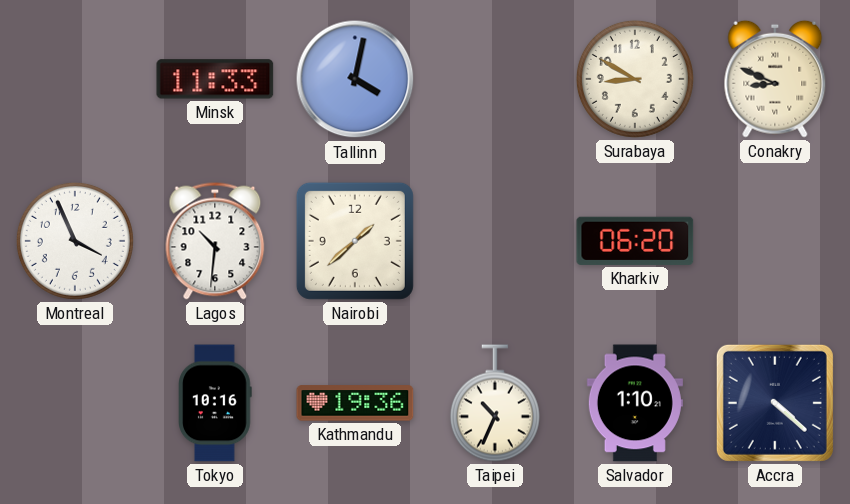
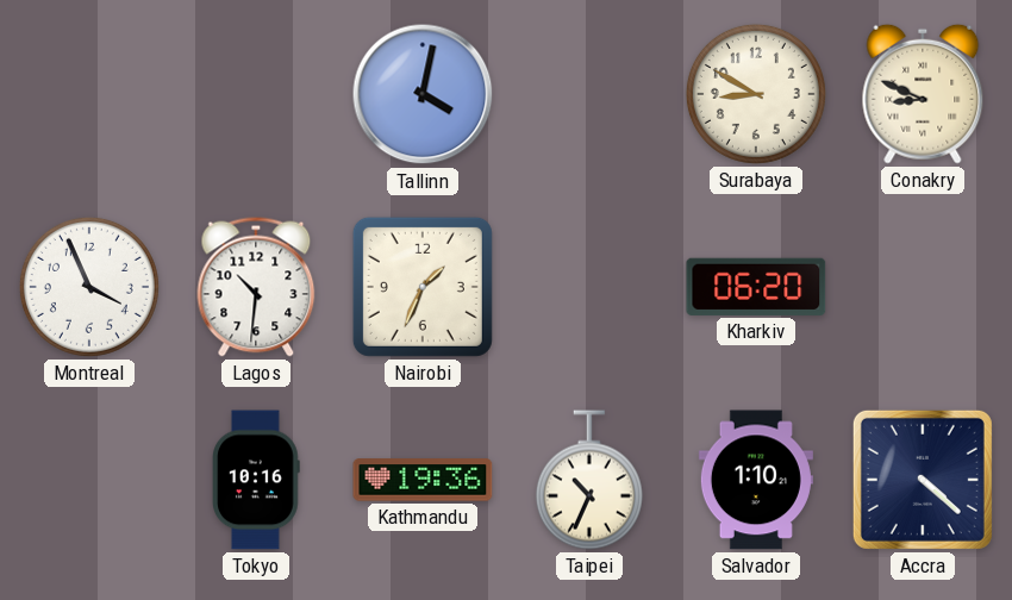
Minsk: 11:33 -> none
Nairobi: 1:38 -> 1:34
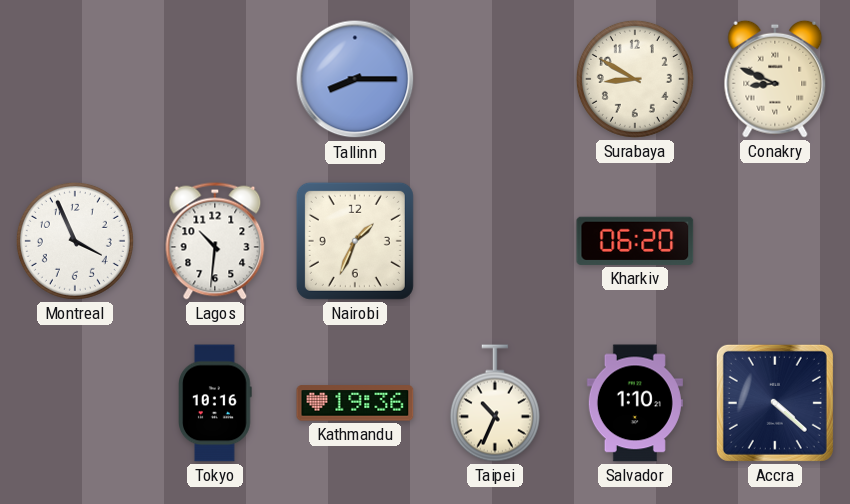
Tallinn: 4:02 -> 8:15
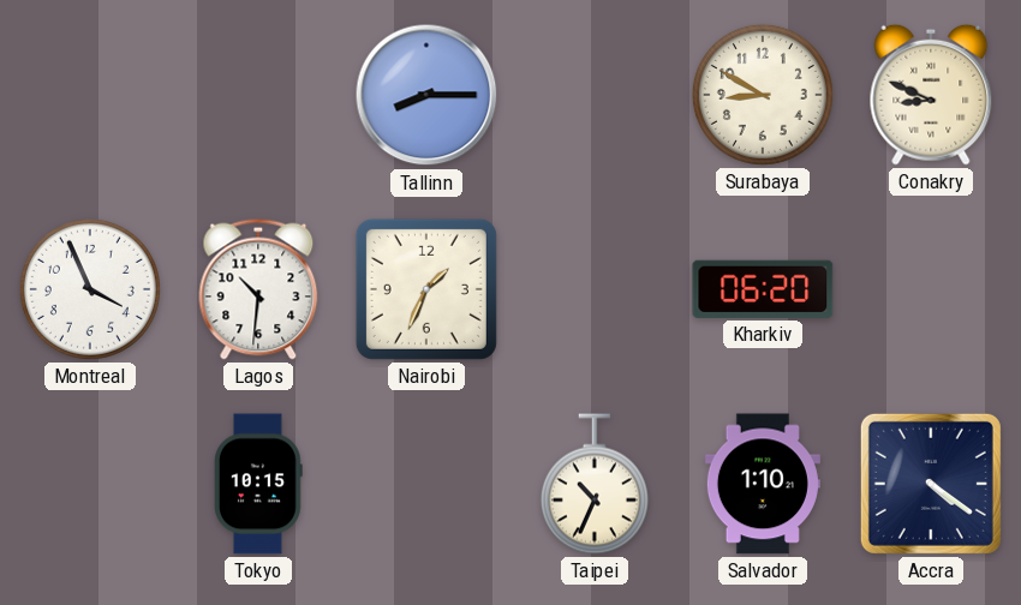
Tokyo: 10:16 -> 10:15
Kathmandu: 19:36 -> none
Accra: 4:22 -> 4:21
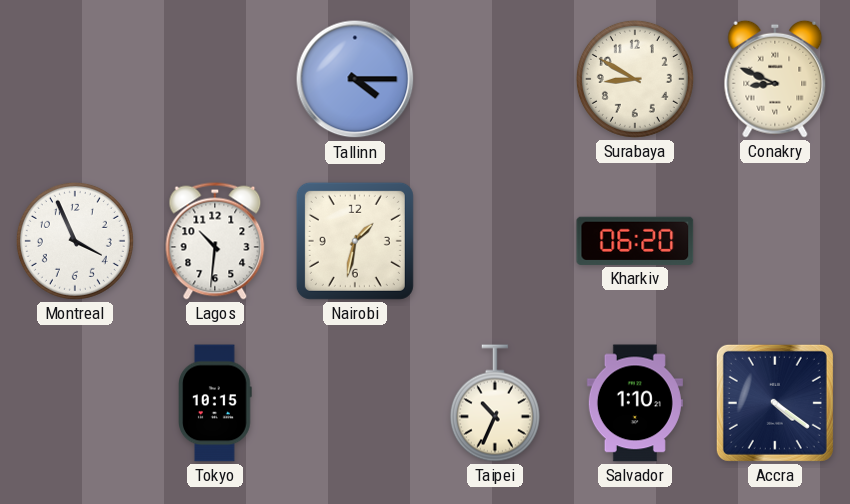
Tallinn: 8:15 -> 4:15
Nairobi: 1:34 -> 1:32
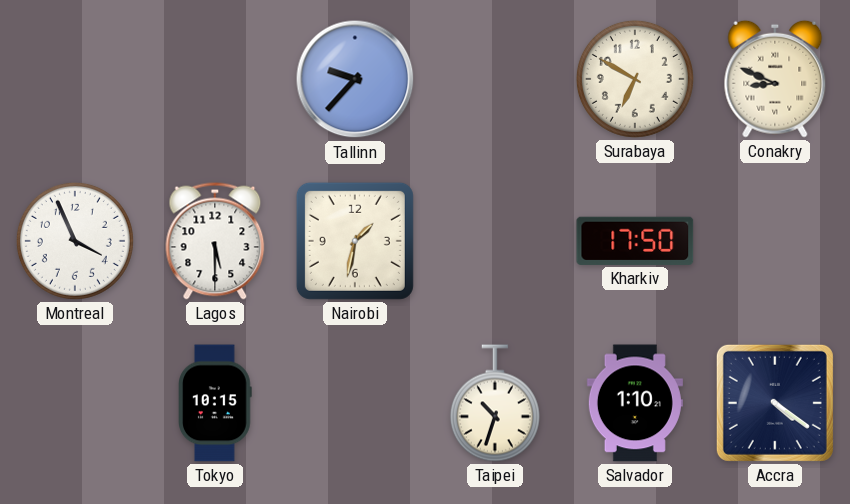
Tallinn: 4:15 -> 9:37
Surabaya: 8:50 -> 6:50
Lagos: 10:31 -> 5:30
Kharkiv: 06:20 -> 17:50
Taipei: 10:34 -> 10:33
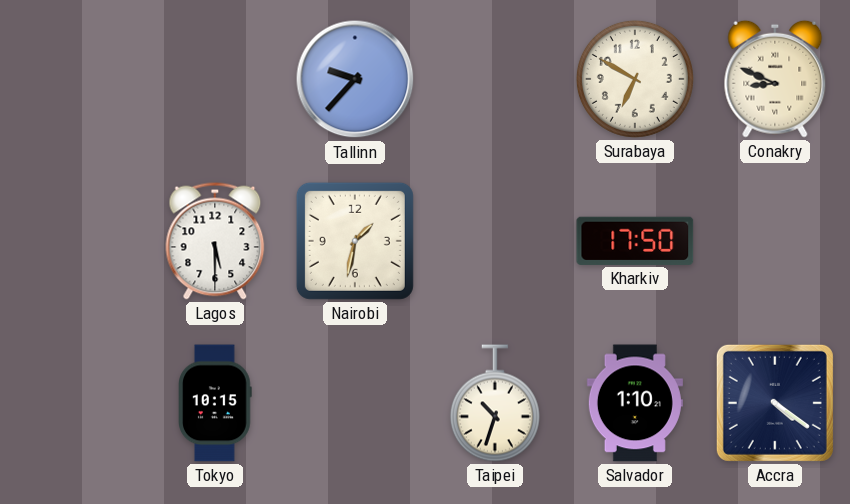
Montreal: 3:56 -> none
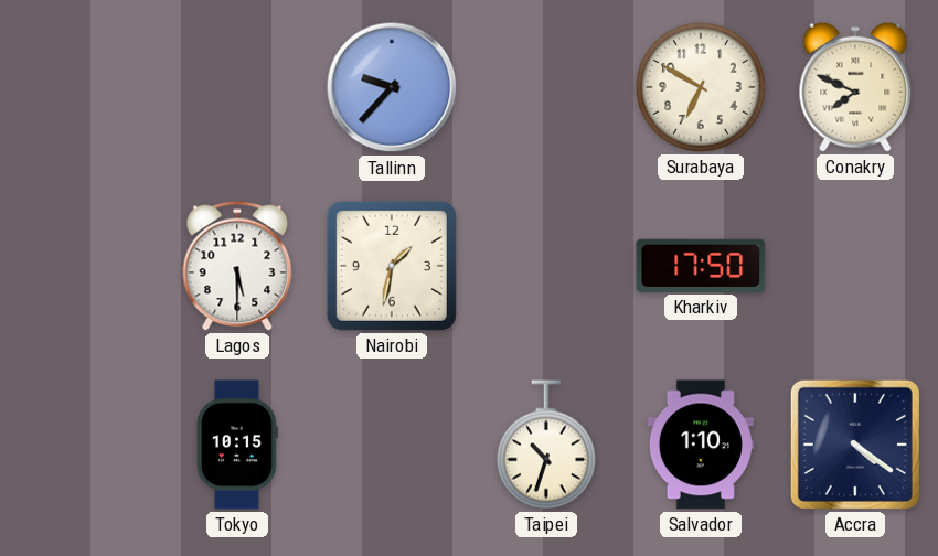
Conakry: 8:49 -> 7:49
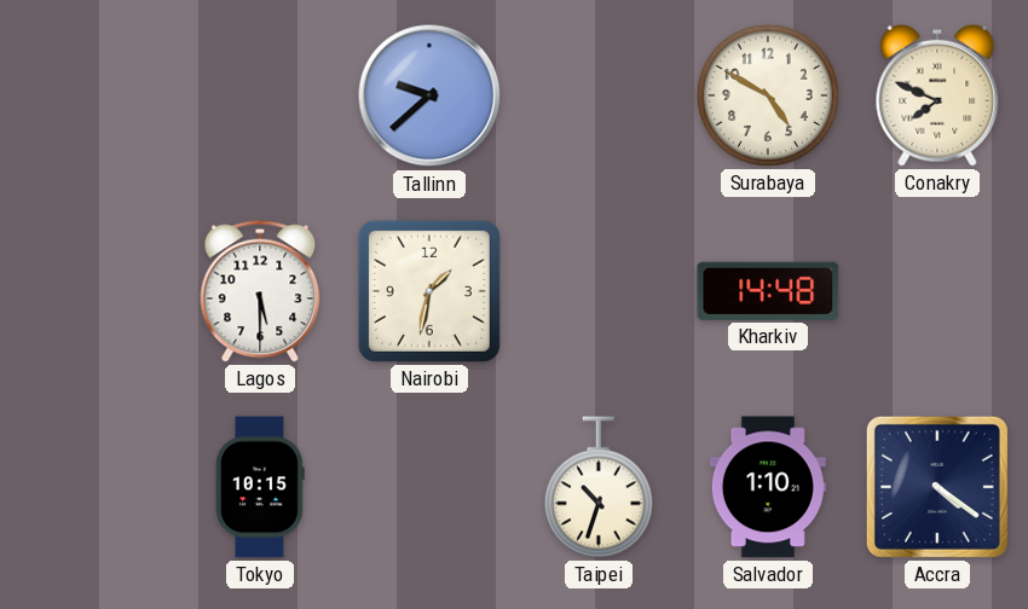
Tallinn: 9:37 -> 9:38
Surabaya: 6:50 -> 4:50
Kharkiv: 17:50 -> 14:48
